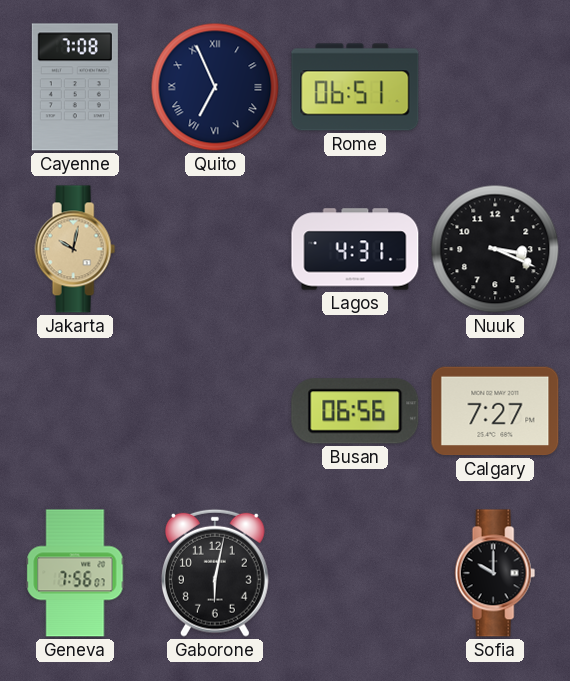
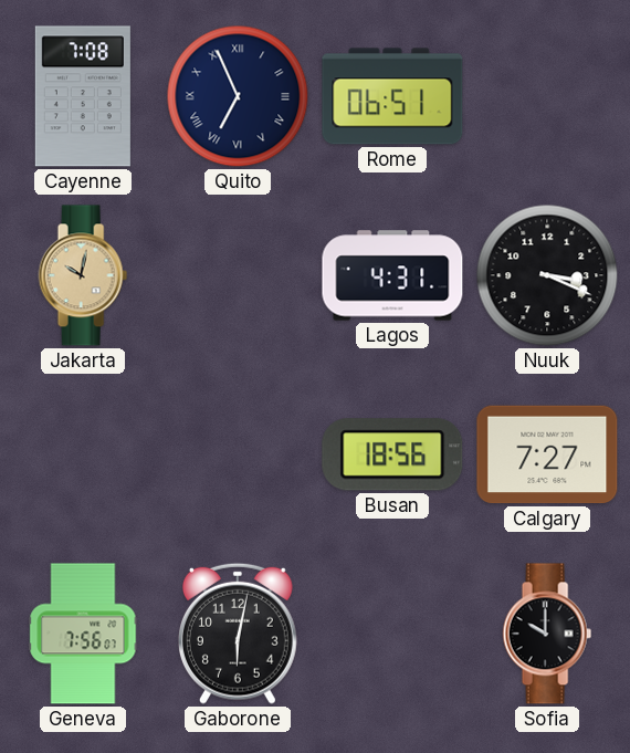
Busan: 06:56 -> 18:56
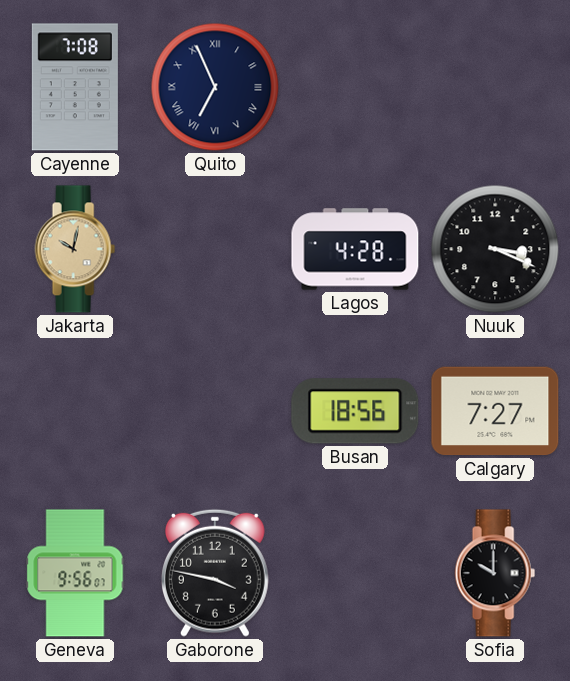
Rome: 06:51 -> none
Lagos: 4:31 -> 4:28
Geneva: 7:56 -> 9:56
Gaborone: 6:02 -> 3:47
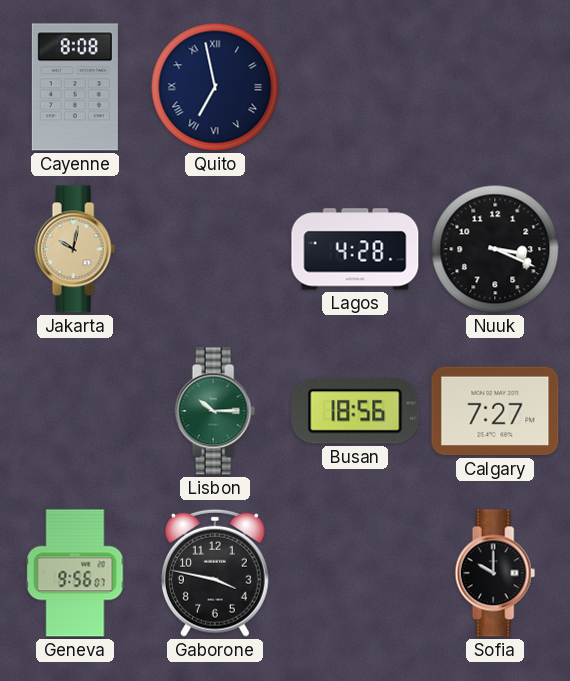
Cayenne: 7:08 -> 8:08
Quito: 6:56 -> 6:58
Lisbon: none -> 10:15
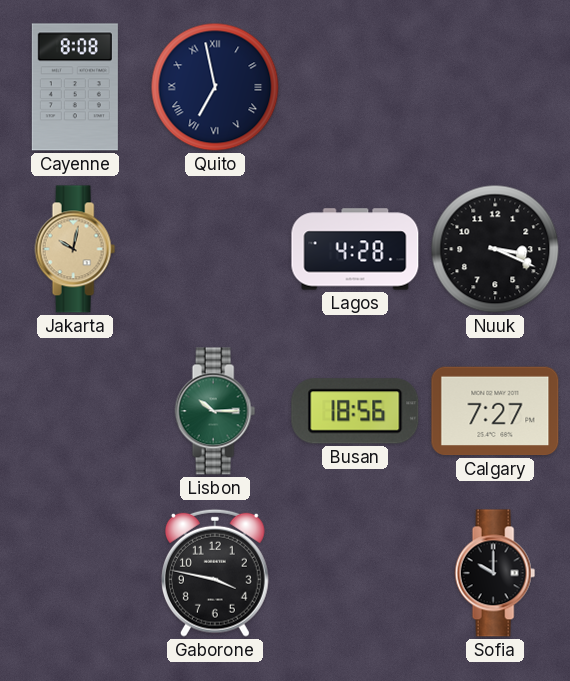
Geneva: 9:56 -> none
